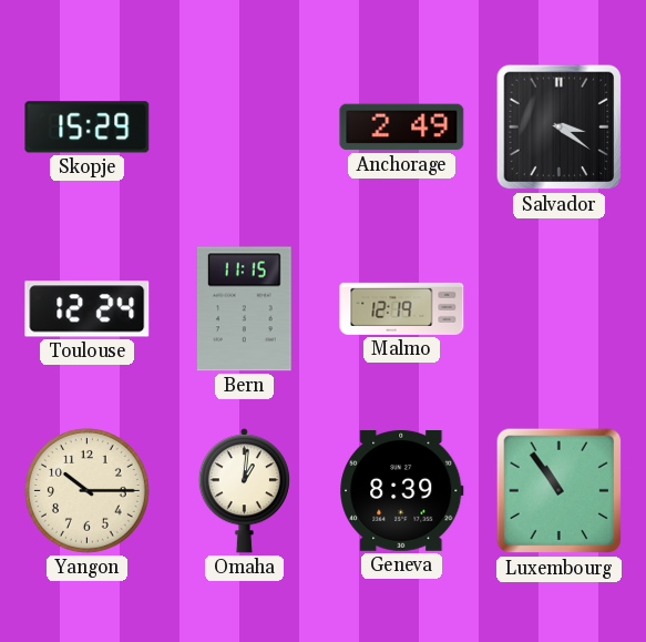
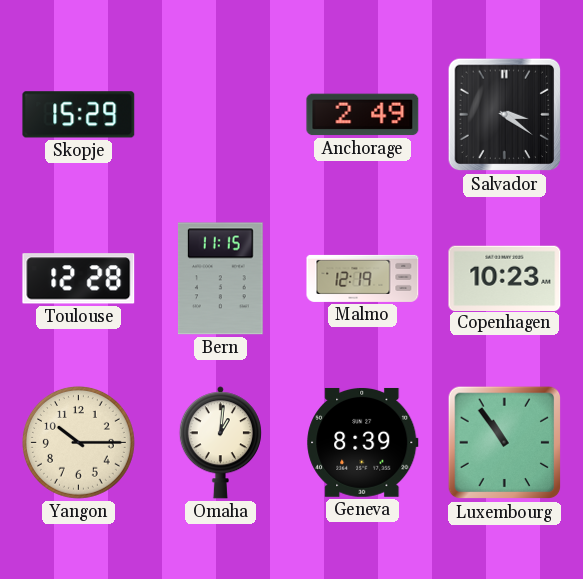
Toulouse: 12:24 -> 12:28
Copenhagen: none -> 10:23
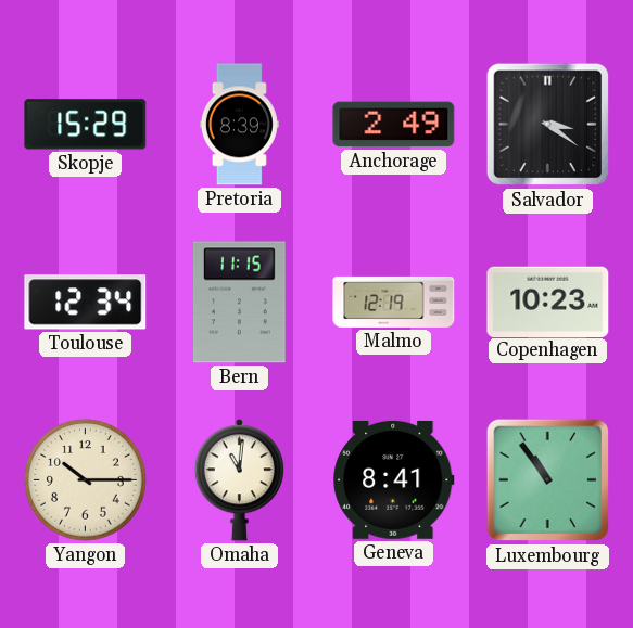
Pretoria: none -> 8:39
Toulouse: 12:28 -> 12:34
Omaha: 1:01 -> 11:01
Geneva: 8:39 -> 8:41
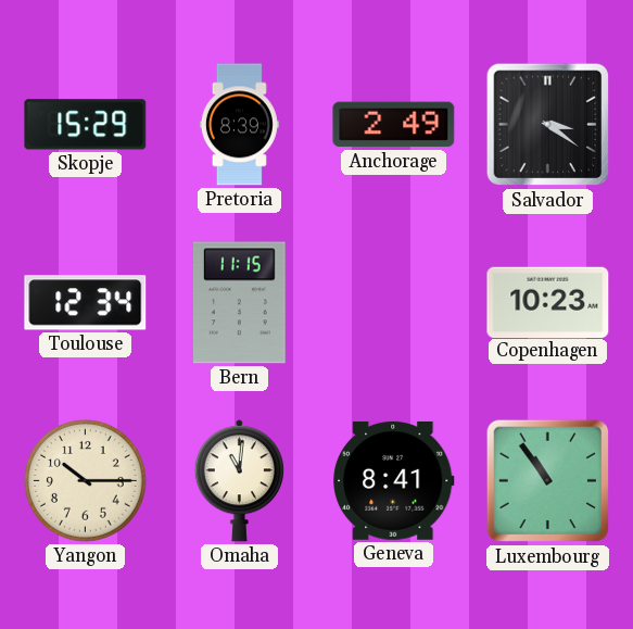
Malmo: 12:19 -> none
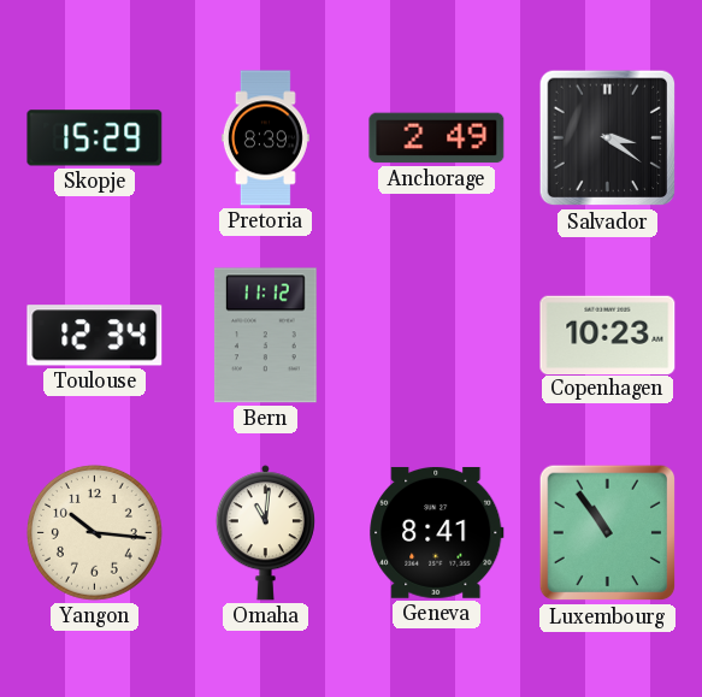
Bern: 11:15 -> 11:12
Yangon: 10:15 -> 10:16
